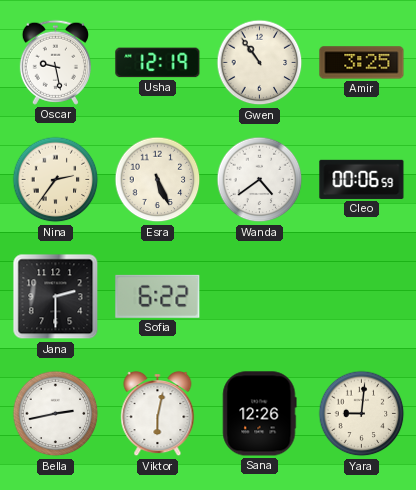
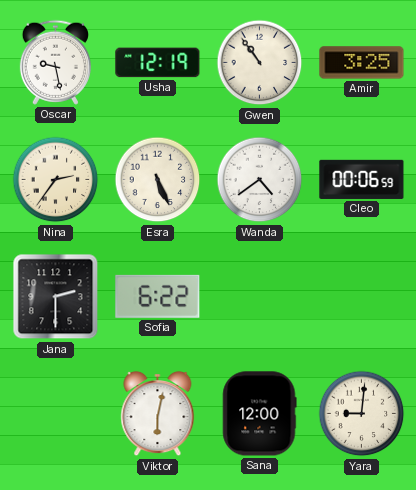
Bella: 2:43 -> none
Sana: 12:26 -> 12:00
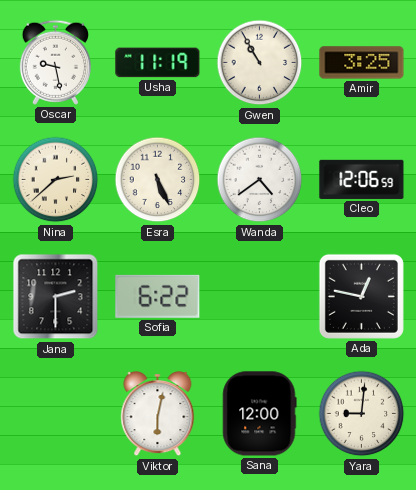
Usha: 12:19 -> 11:19
Gwen: 10:54 -> 10:55
Nina: 2:36 -> 2:38
Cleo: 00:06 -> 12:06
Ada: none -> 12:47
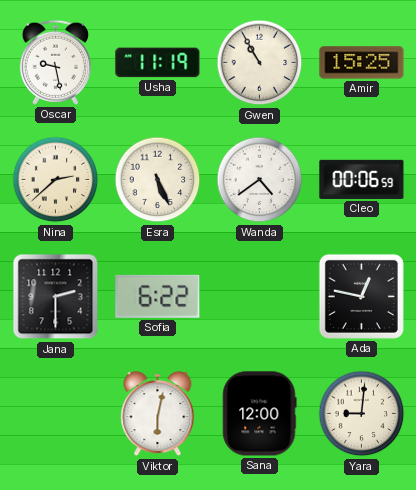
Amir: 3:25 -> 15:25
Cleo: 12:06 -> 00:06
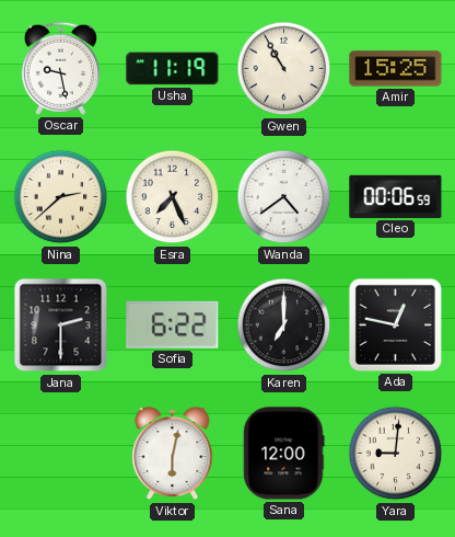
Esra: 5:26 -> 7:26
Karen: none -> 7:00
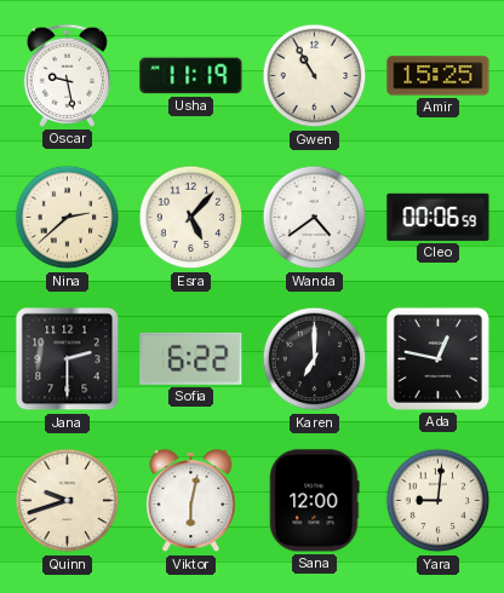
Esra: 7:26 -> 5:07
Quinn: none -> 9:42
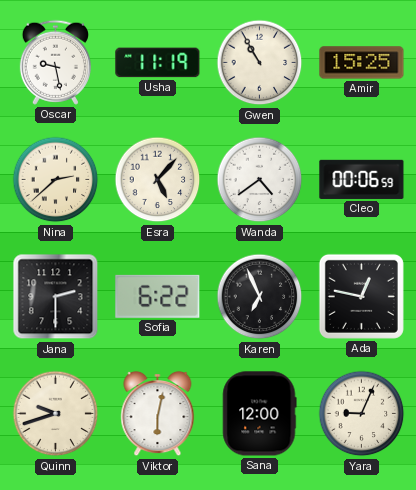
Karen: 7:00 -> 6:56
Yara: 9:01 -> 9:04
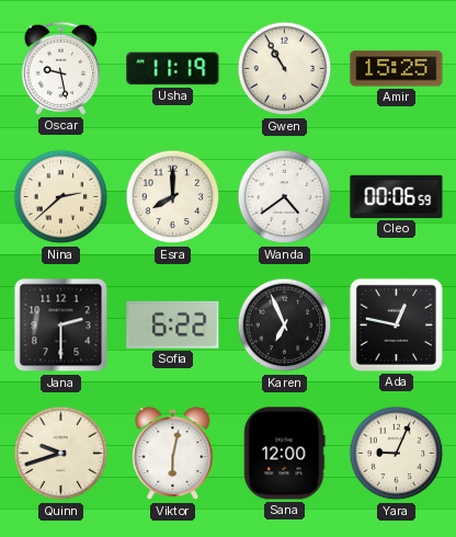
Esra: 5:07 -> 8:00
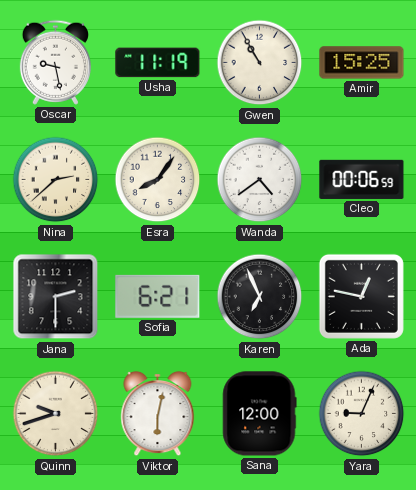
Esra: 8:00 -> 8:06
Sofia: 6:22 -> 6:21
